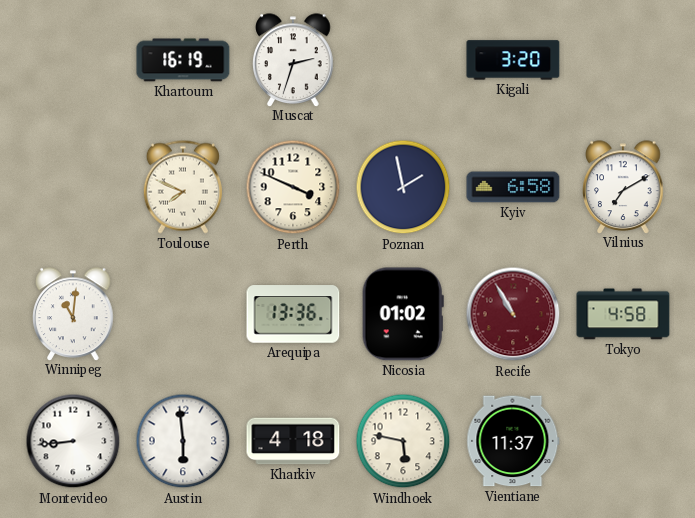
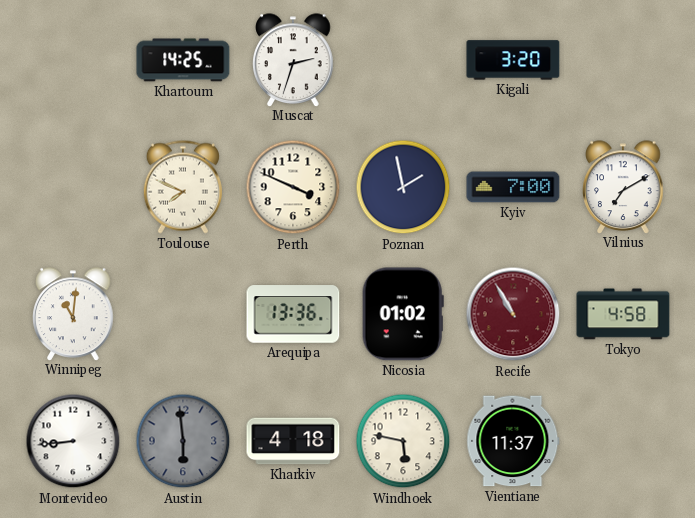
Khartoum: 16:19 -> 14:25
Kyiv: 6:58 -> 7:00
Austin dial: white -> grey
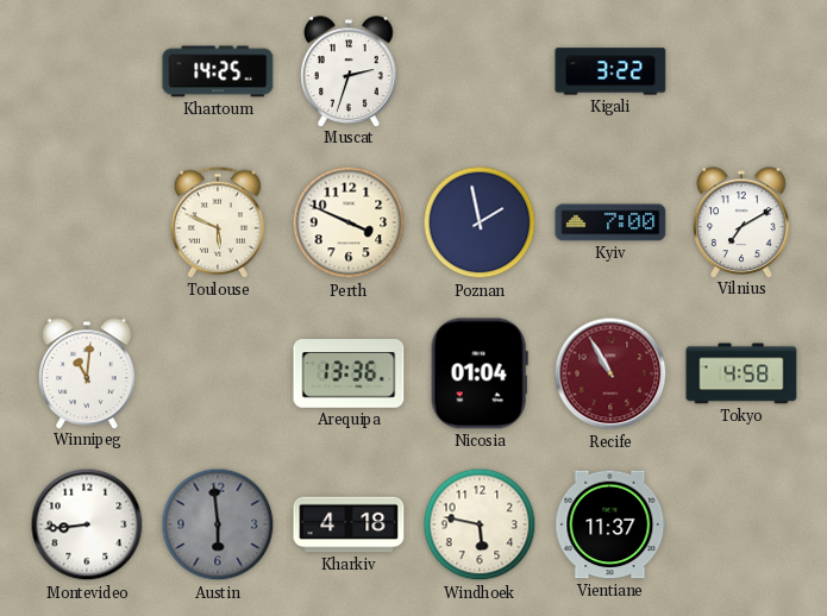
Kigali: 3:20 -> 3:22
Toulouse: 7:49 -> 5:49
Nicosia: 01:02 -> 01:04
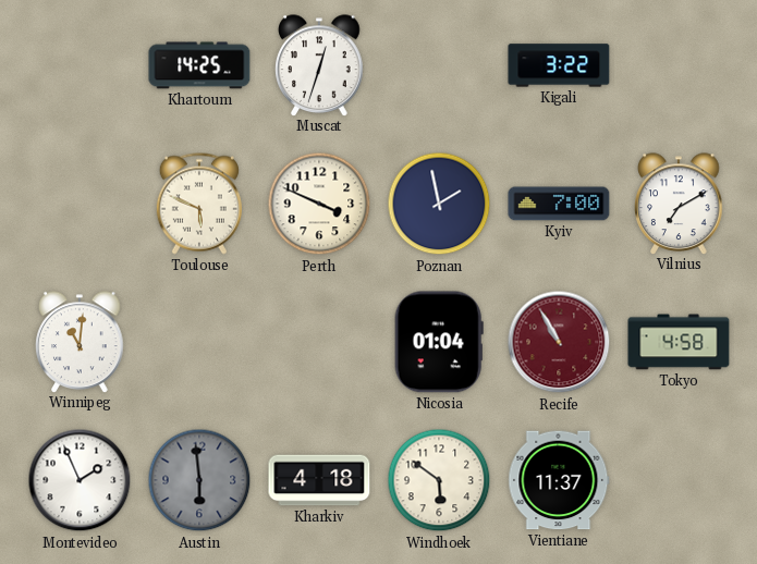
Muscat: 2:33 -> 12:33
Arequipa: 13:36 -> none
Montevideo: 8:44 -> 1:56
Windhoek: 5:47 -> 5:51
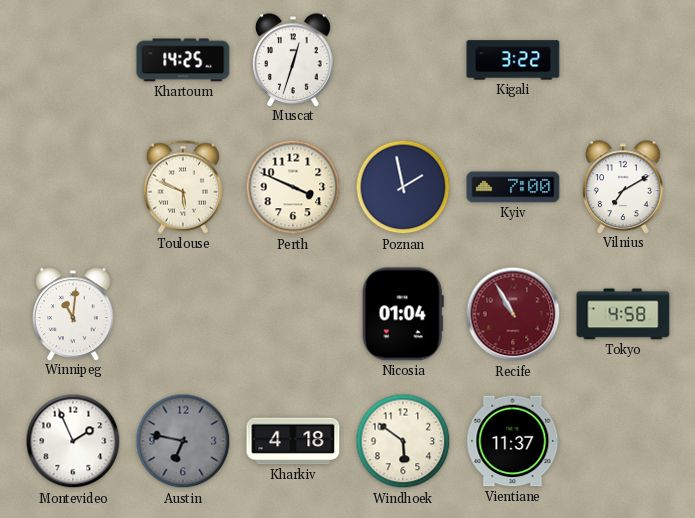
Austin: 5:59 -> 6:47
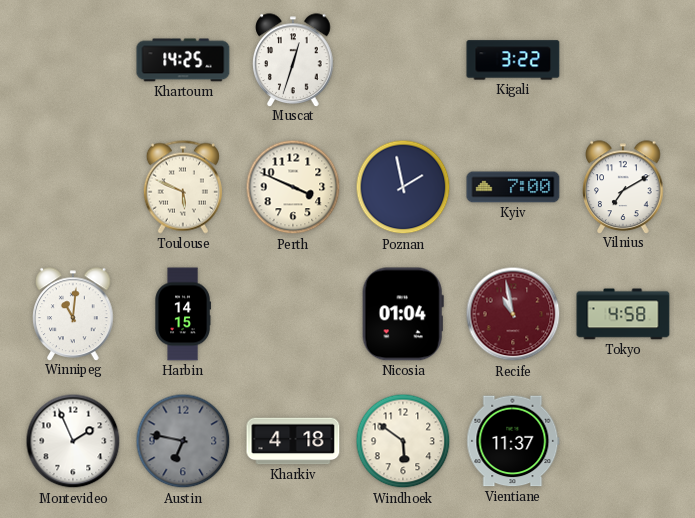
Harbin: none -> 14:15
Recife: 10:55 -> 10:58
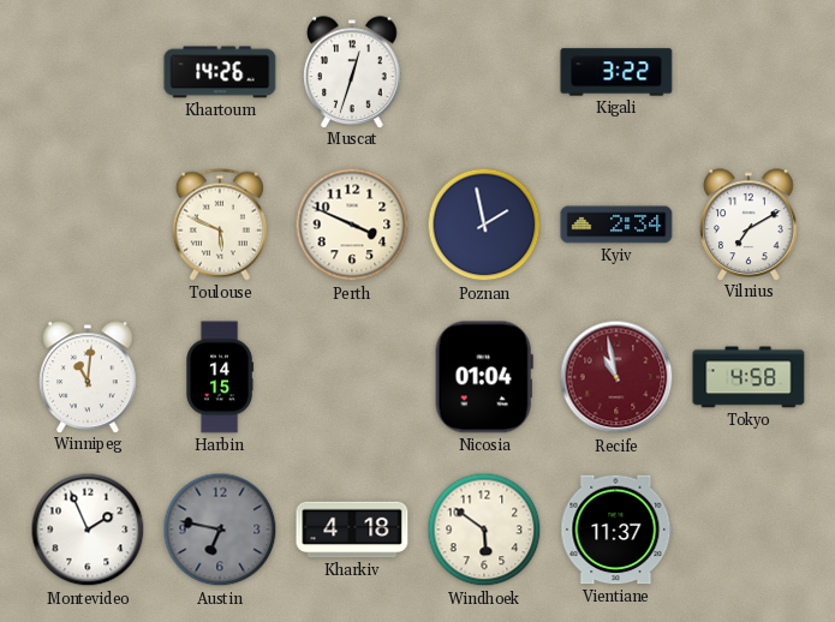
Khartoum: 14:25 -> 14:26
Kyiv: 7:00 -> 2:34
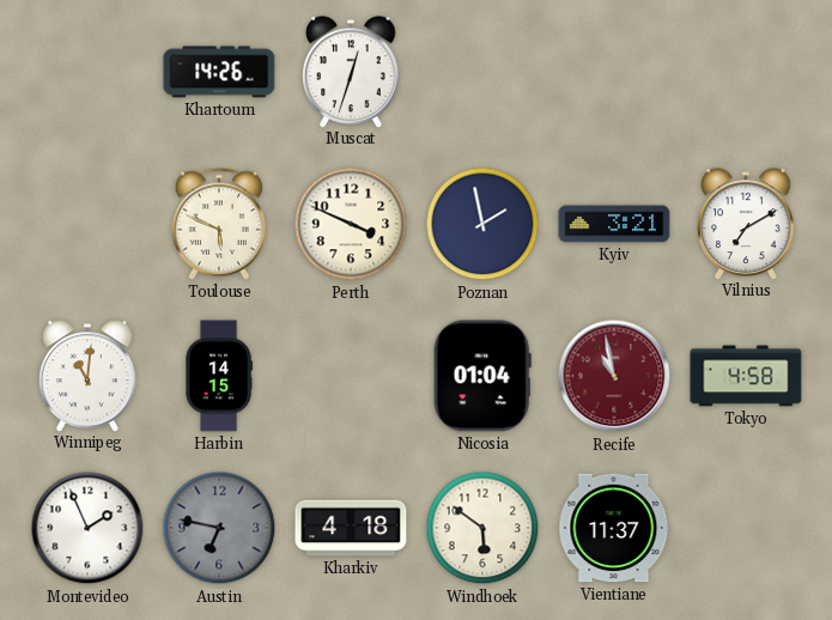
Kigali: 3:22 -> none
Kyiv: 2:34 -> 3:21
